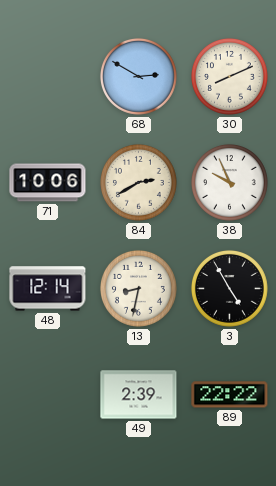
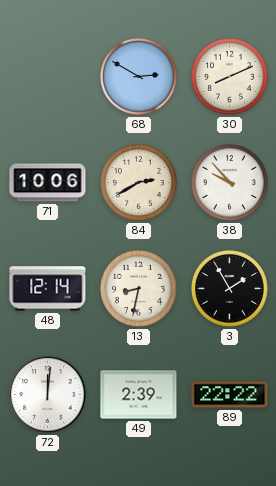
38: 9:56 -> 9:53
3: 4:55 -> 1:55
72: none -> 12:01
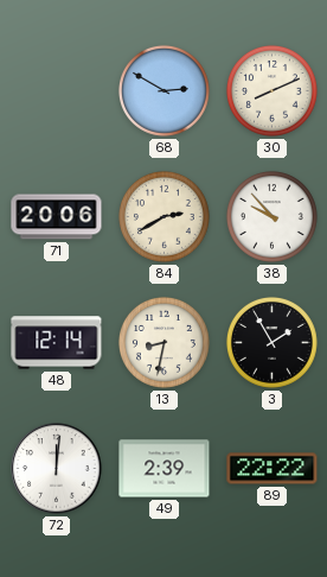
71: 10:06 -> 20:06
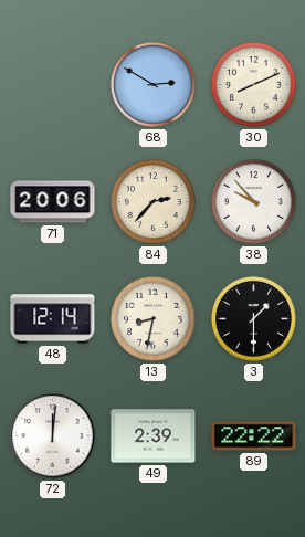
84: 2:40 -> 2:37
3: 1:55 -> 1:30
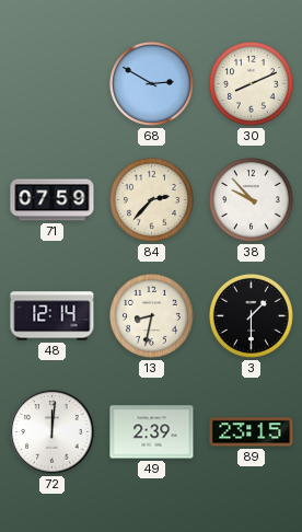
71: 20:06 -> 07:59
89: 22:22 -> 23:15
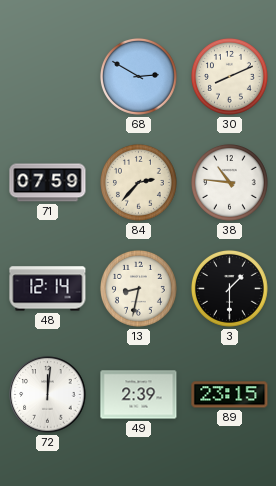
38: 9:53 -> 10:46
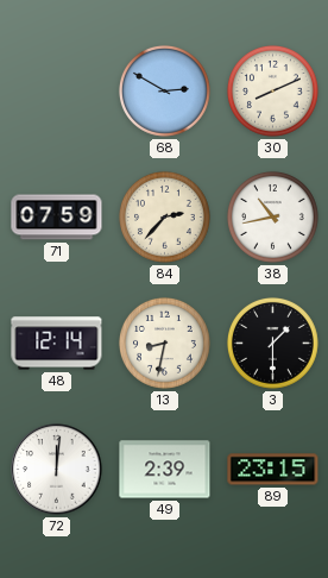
38: 10:46 -> 10:43
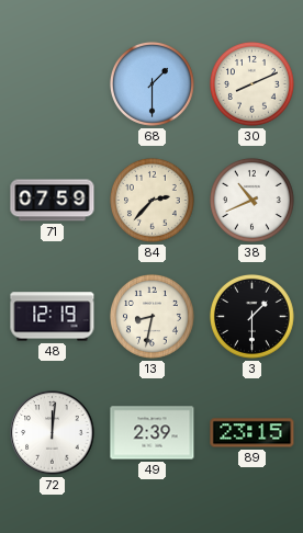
68: 2:50 -> 1:30
38: 10:43 -> 10:41
48: 12:14 -> 12:19
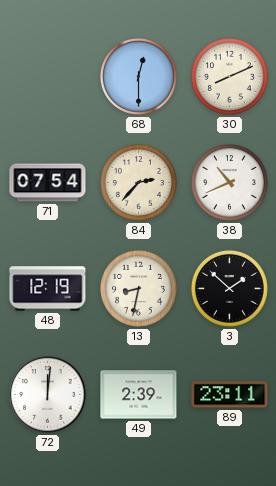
68: 1:30 -> 12:30
71: 07:59 -> 07:54
3: 1:30 -> 1:52
89: 23:15 -> 23:11
